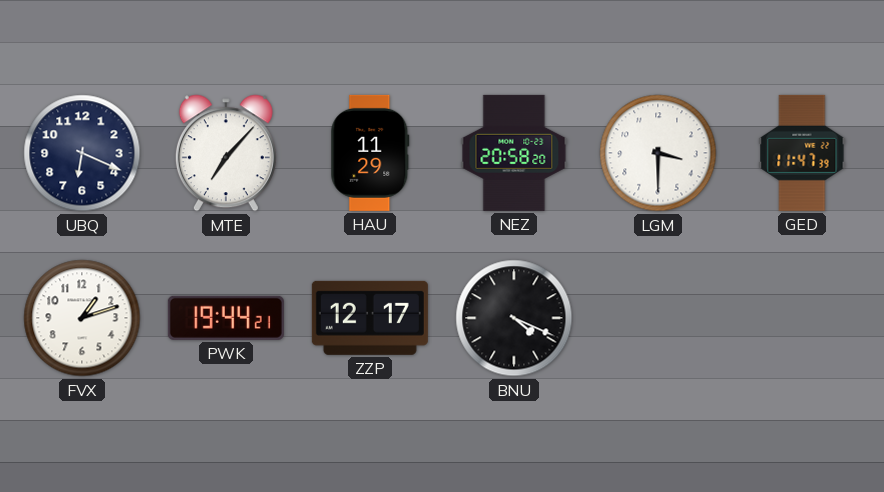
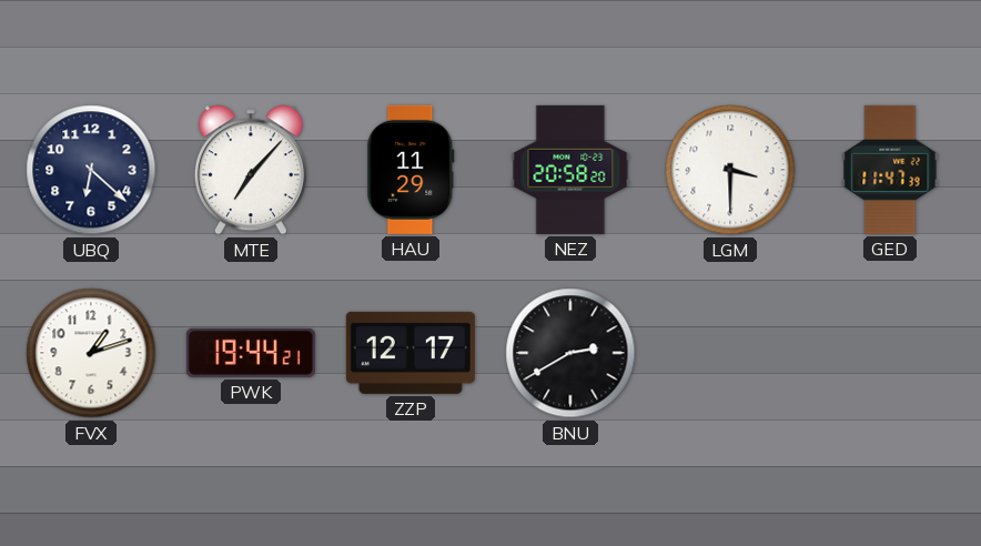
UBQ: 6:19 -> 6:22
BNU: 4:19 -> 2:40
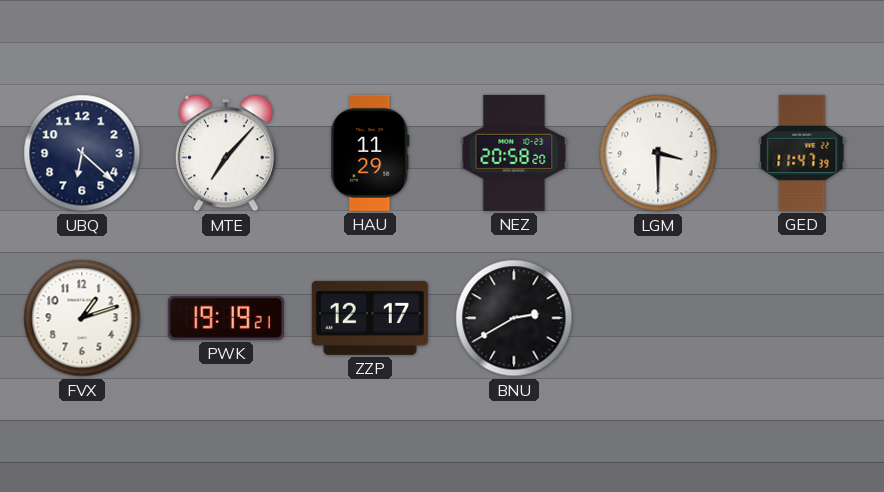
PWK: 19:44 -> 19:19
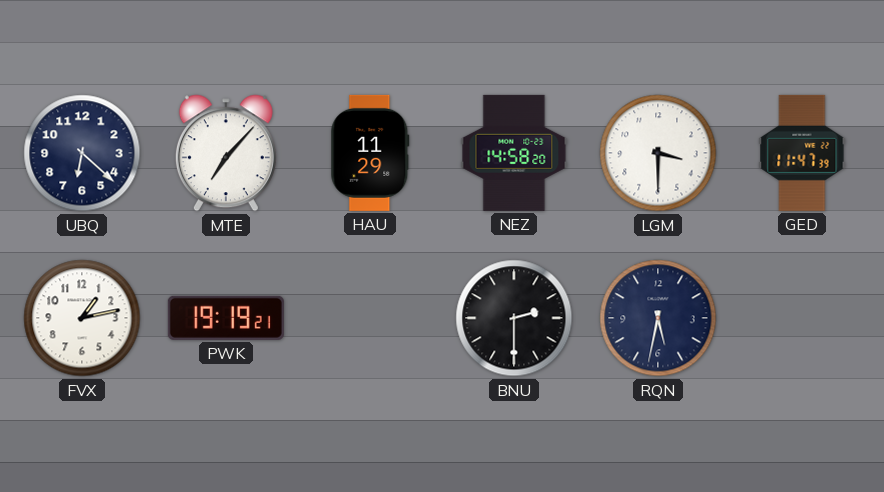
NEZ: 20:58 -> 14:58
FVX: 1:12 -> 1:13
ZZP: 12:17 -> none
BNU: 2:40 -> 2:30
RQN: none -> 5:32
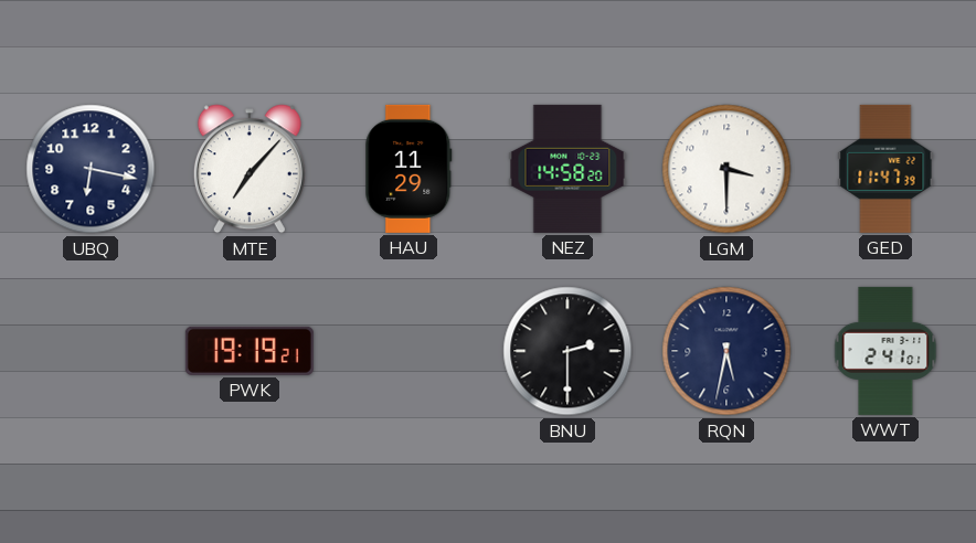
UBQ: 6:22 -> 6:17
FVX: 1:13 -> none
WWT: none -> 2:41
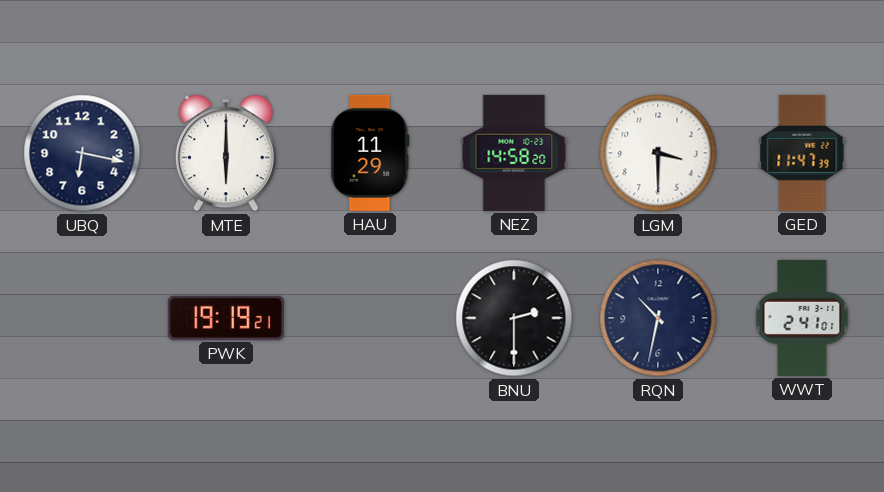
MTE: 7:07 -> 6:00
RQN: 5:32 -> 10:32
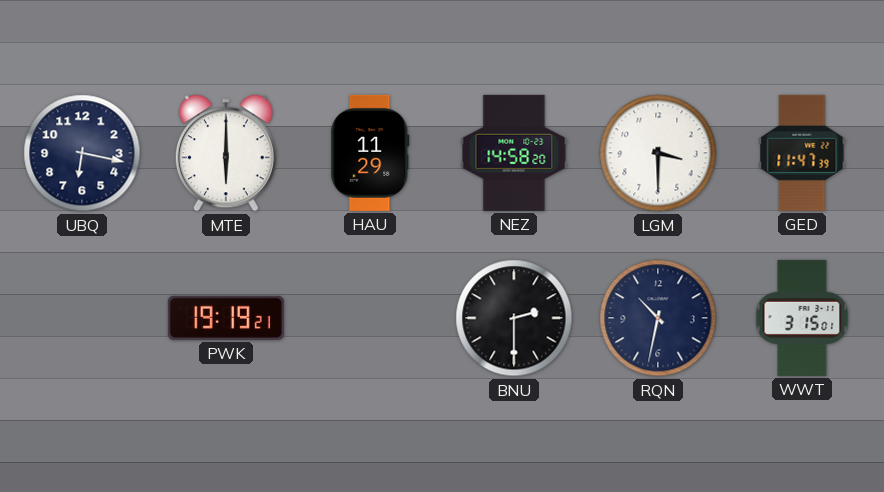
WWT: 2:41 -> 3:15
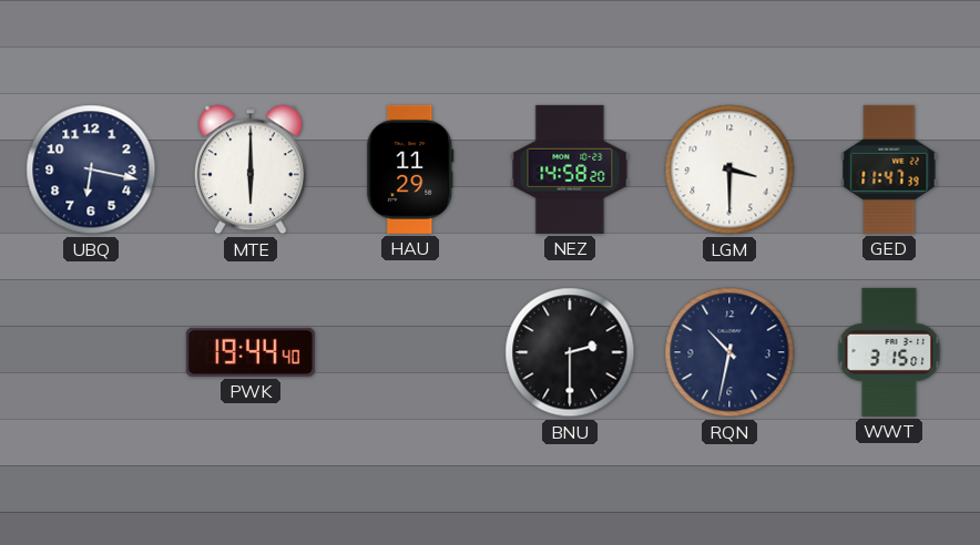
PWK: 19:19 -> 19:44
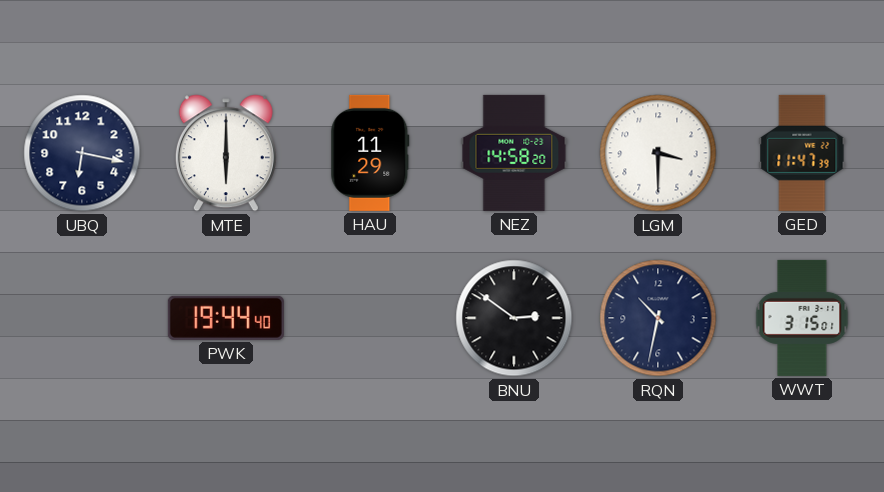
BNU: 2:30 -> 2:51
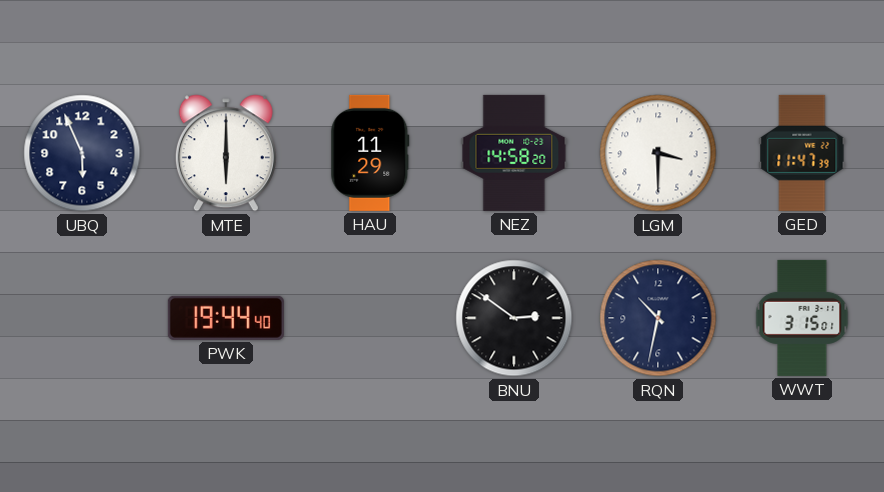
UBQ: 6:17 -> 5:56
